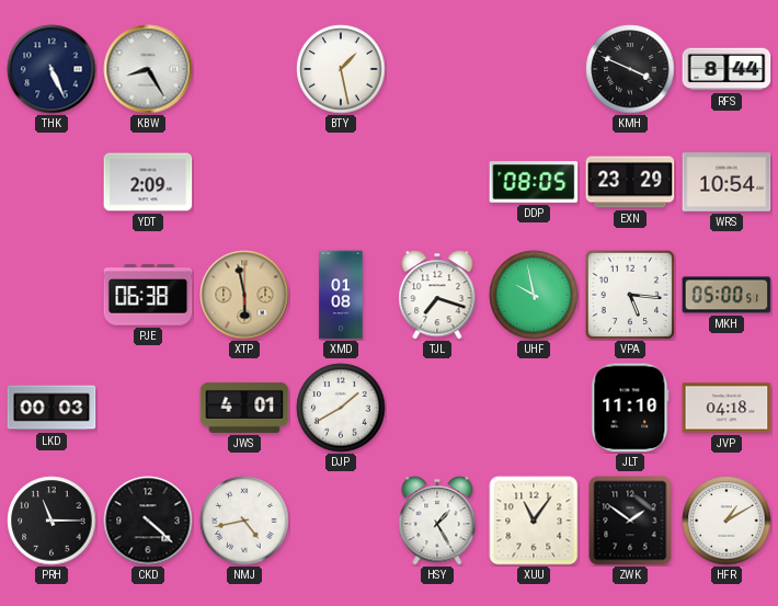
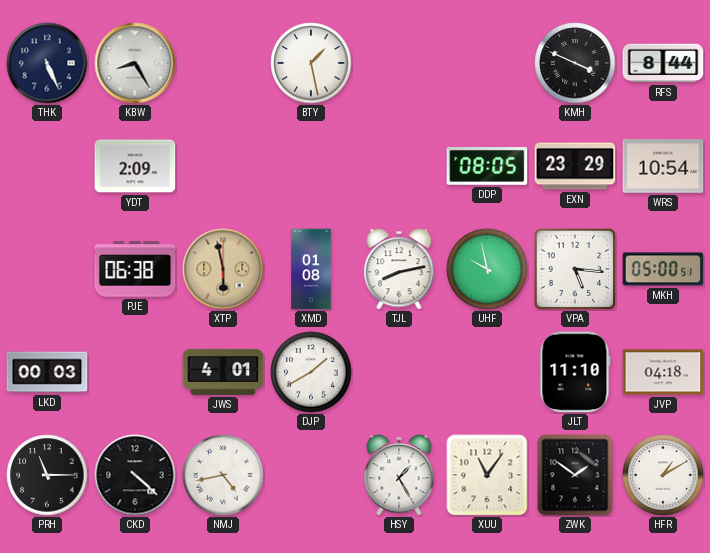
TJL: 7:18 -> 8:13
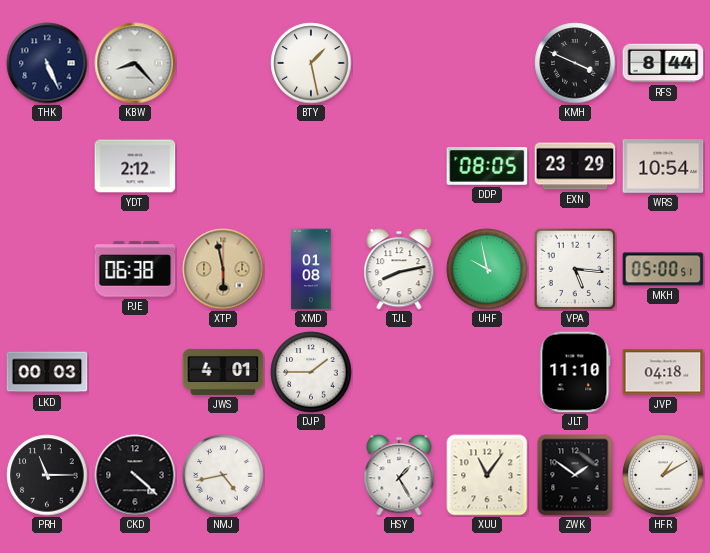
KBW: 8:25 -> 8:23
YDT: 2:09 -> 2:12
DJP: 1:40 -> 1:45
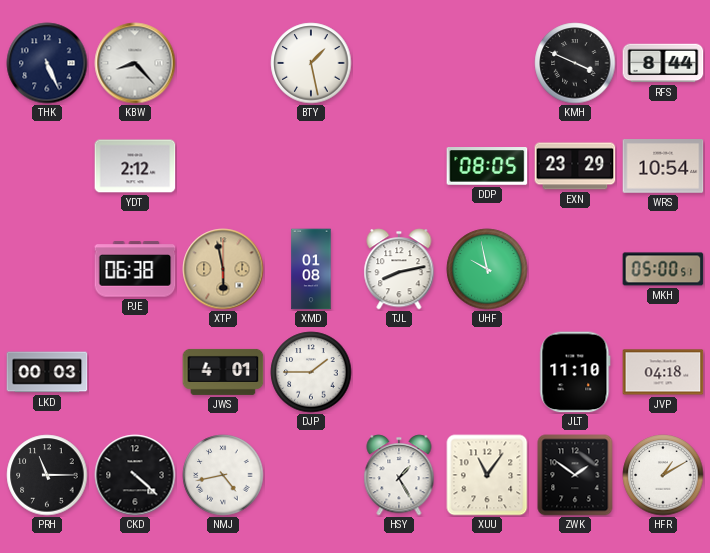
VPA: 5:16 -> none
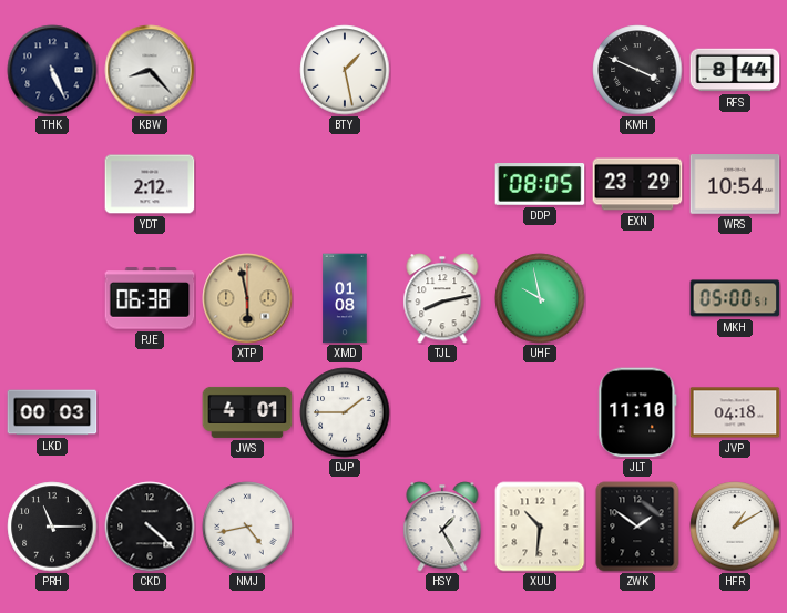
XUU: 11:06 -> 10:31
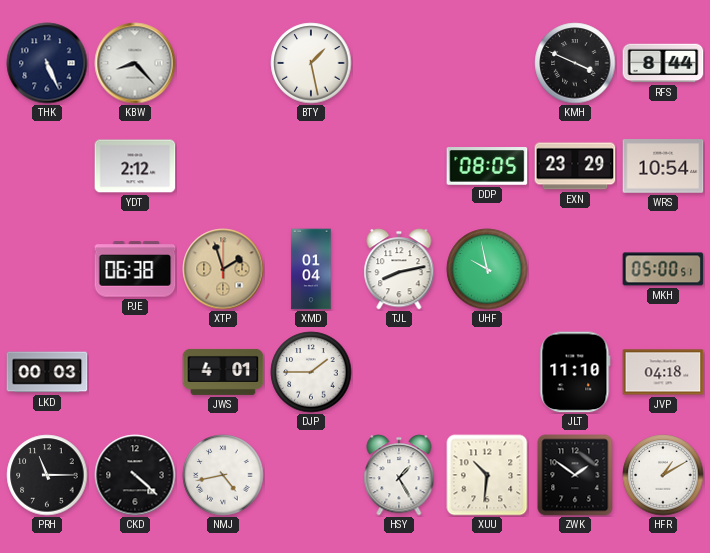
XTP: 5:58 -> 1:57
XMD: 01:08 -> 01:04
